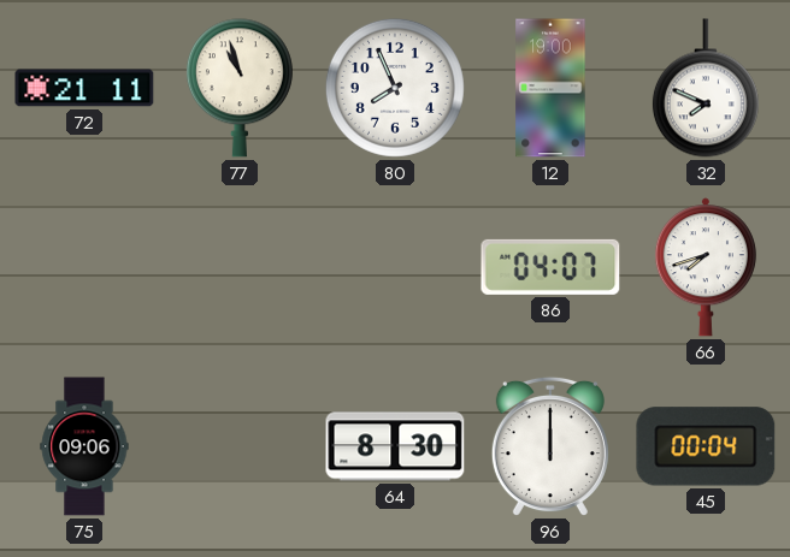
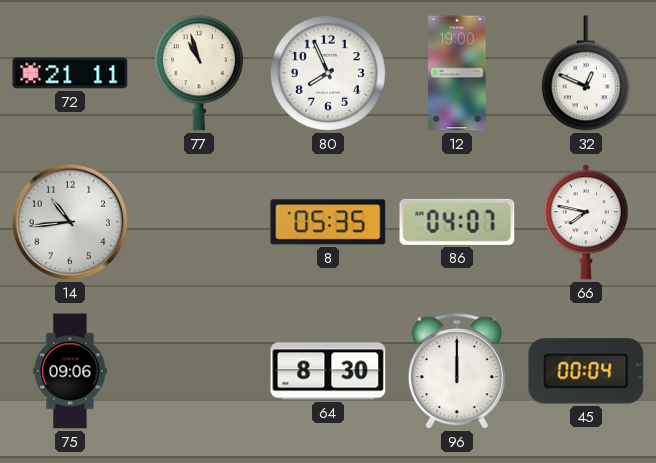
32: 7:49 -> 12:49
14: none -> 10:44
8: none -> 05:35
66: 7:42 -> 7:47
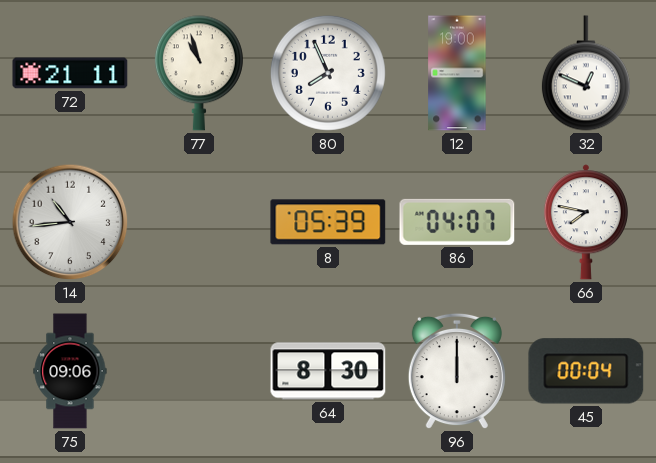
8: 05:35 -> 05:39
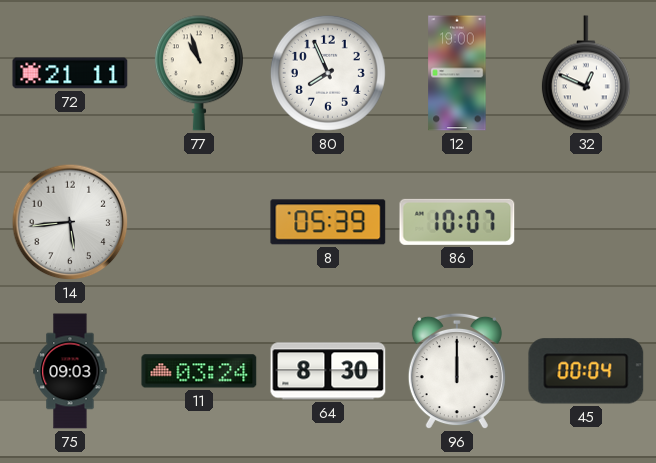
14: 10:44 -> 5:44
86: 04:07 -> 10:07
66: 7:47 -> none
75: 09:06 -> 09:03
11: none -> 03:24
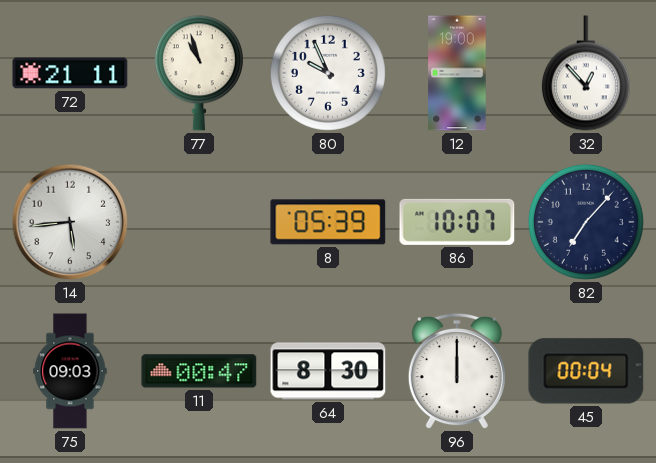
80: 7:56 -> 9:56
32: 12:49 -> 12:53
82: none -> 7:07
11: 03:24 -> 00:47
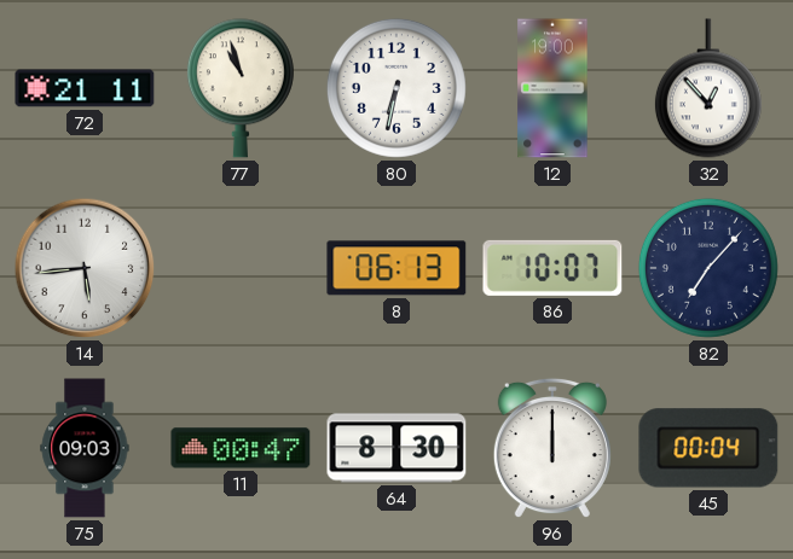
80: 9:56 -> 6:32
8: 05:39 -> 06:13
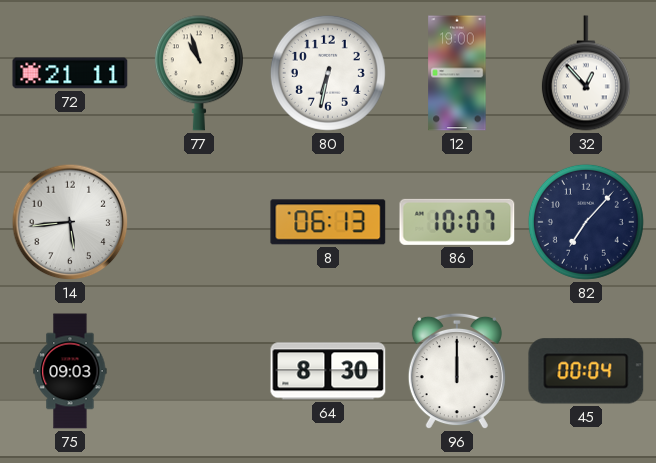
11: 00:47 -> none
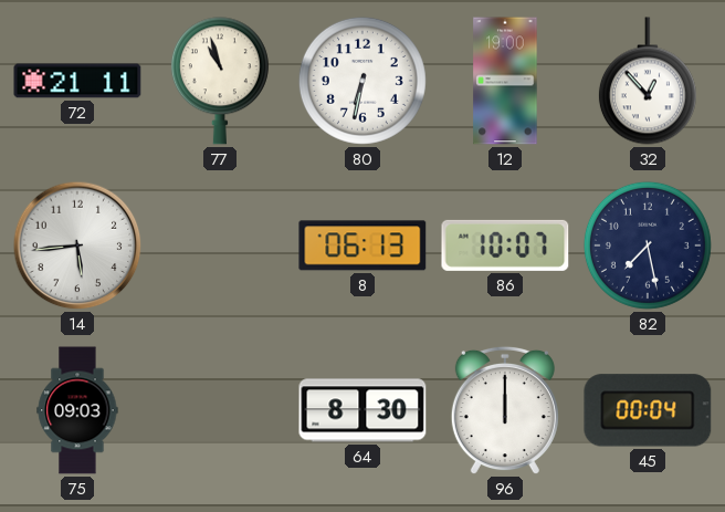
82: 7:07 -> 7:28
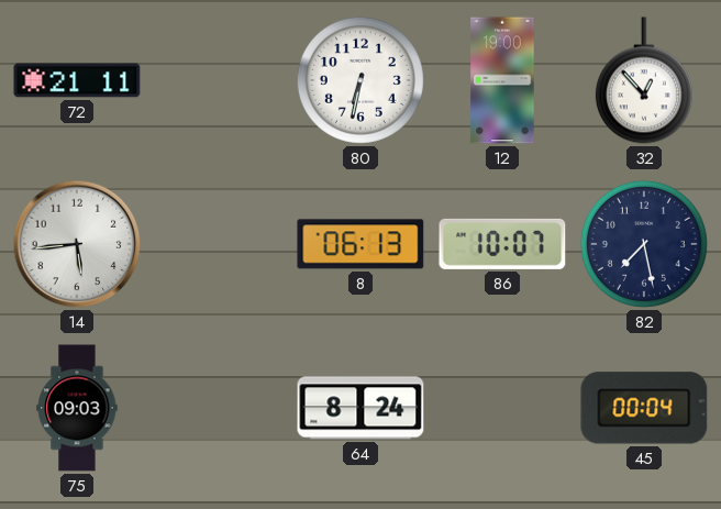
77: 10:57 -> none
64: 8:30 -> 8:24
96: 12:00 -> none
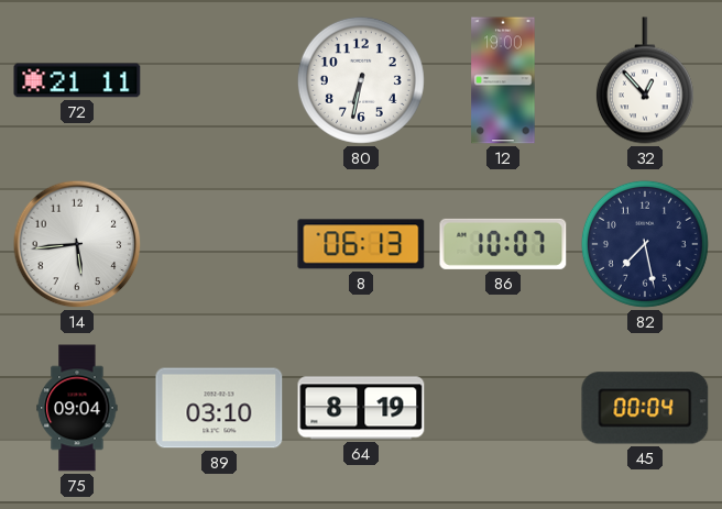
75: 09:03 -> 09:04
89: none -> 03:10
64: 8:24 -> 8:19
